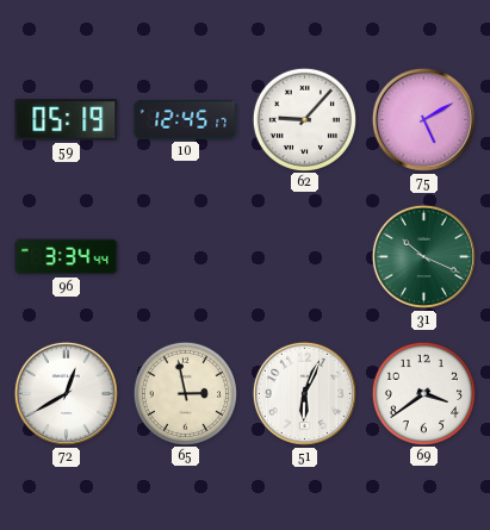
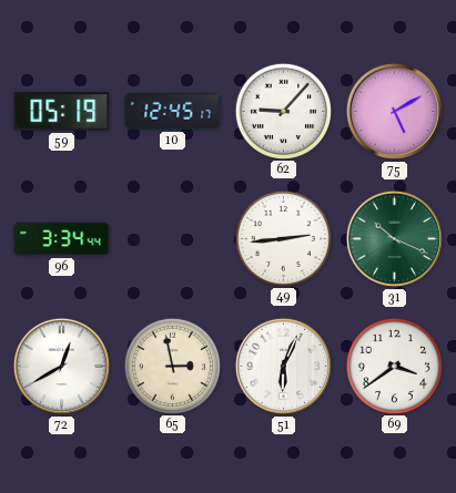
49: none -> 2:44
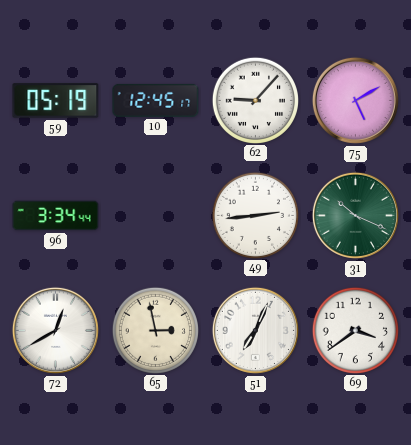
51: 6:04 -> 7:04
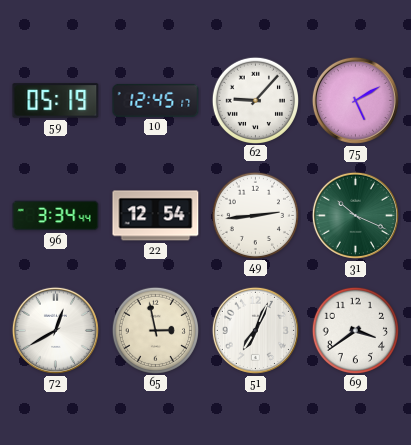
22: none -> 12:54
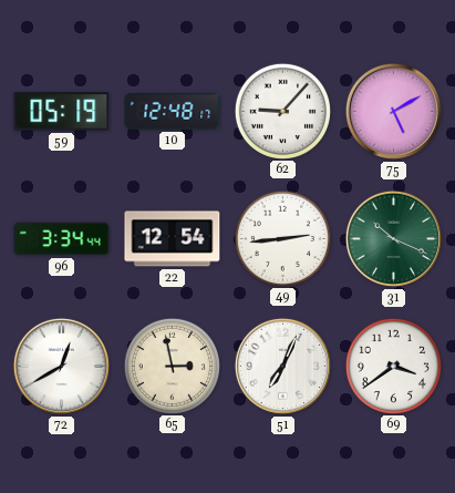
10: 12:45 -> 12:48
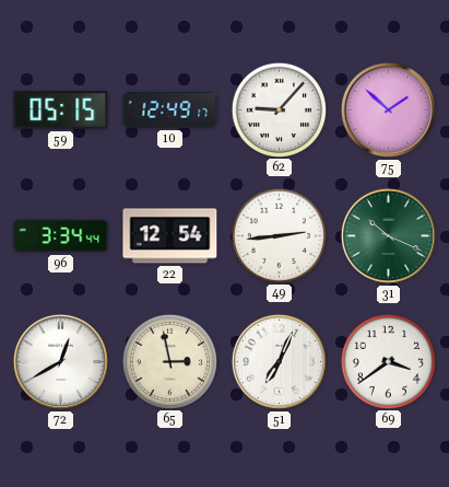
59: 05:19 -> 05:15
10: 12:48 -> 12:49
75: 5:10 -> 1:52
